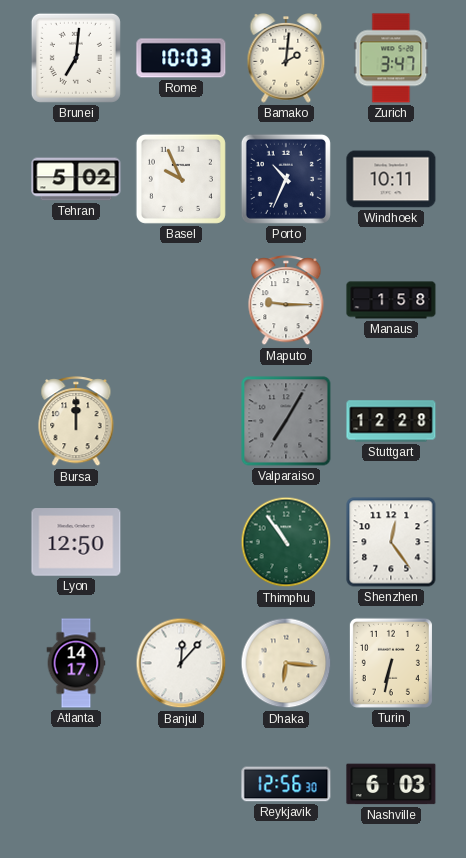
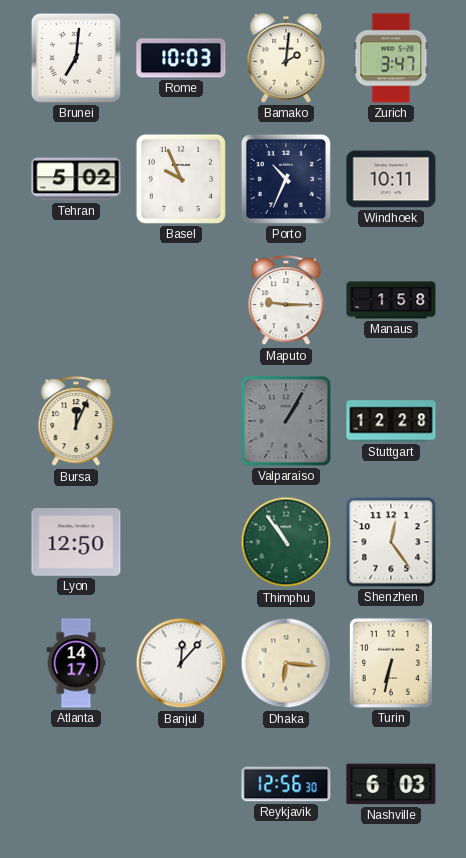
Bursa: 12:00 -> 12:04
Valparaiso: 7:05 -> 1:05
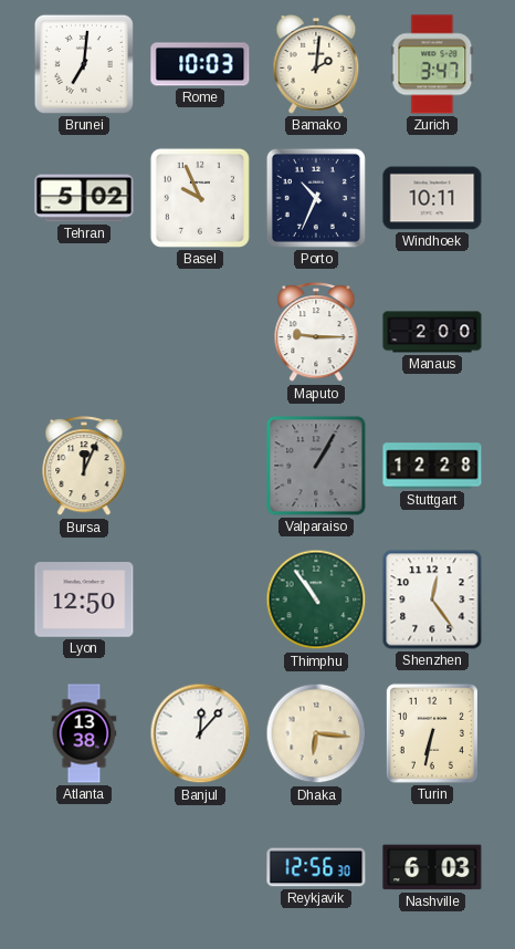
Manaus: 1:58 -> 2:00
Atlanta: 14:17 -> 13:38
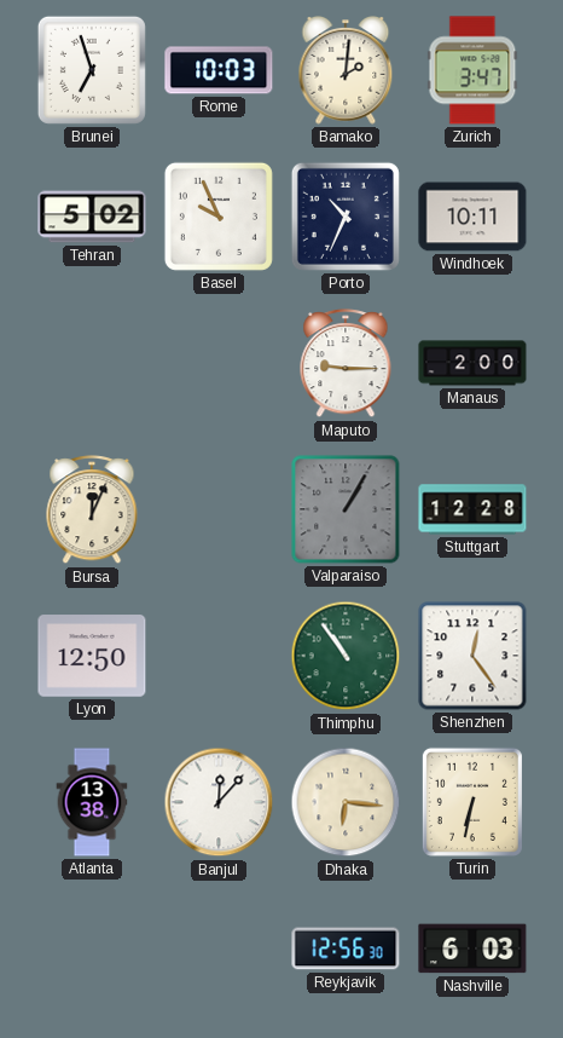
Brunei: 7:01 -> 6:57
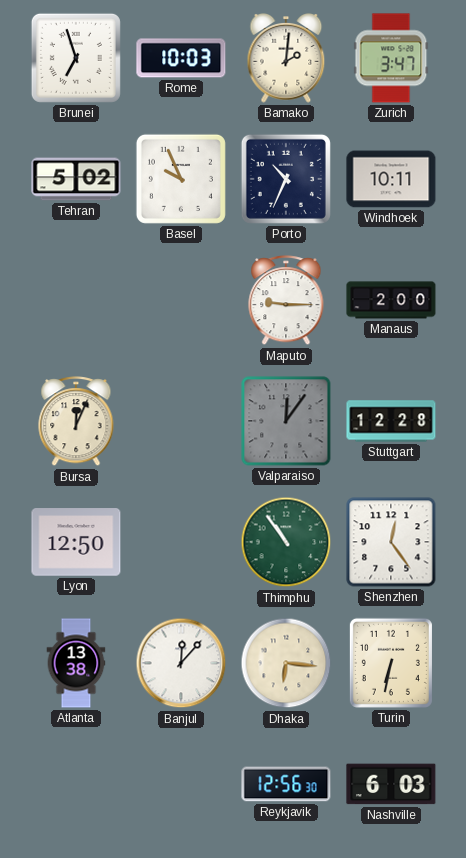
Valparaiso: 1:05 -> 12:06
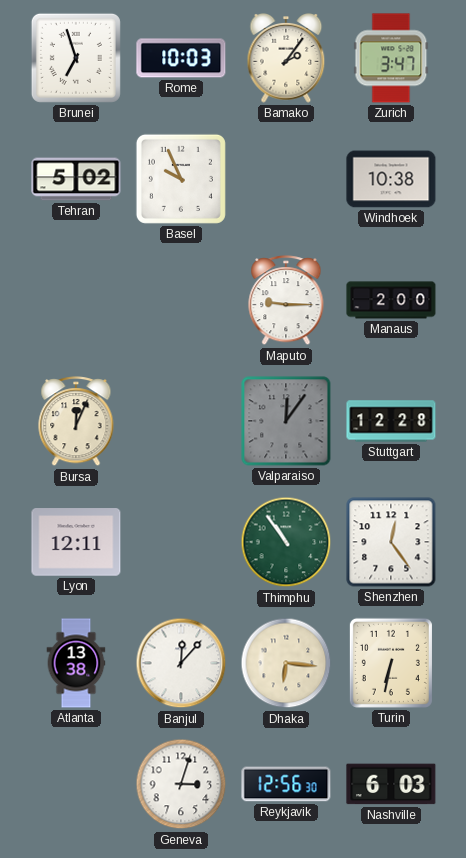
Bamako: 2:01 -> 2:06
Porto: 10:34 -> none
Windhoek: 10:11 -> 10:38
Lyon: 12:50 -> 12:11
Geneva: none -> 3:03
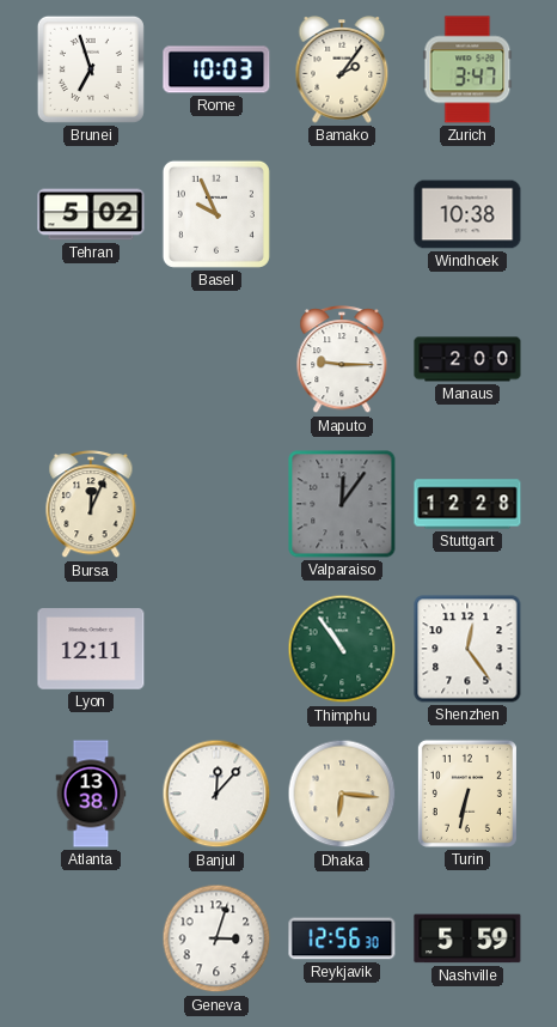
Nashville: 6:03 -> 5:59
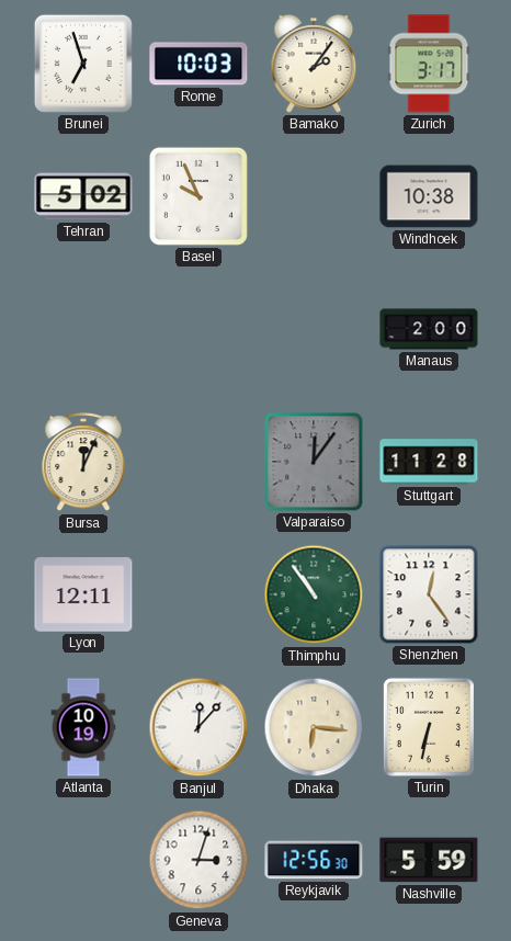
Zurich: 3:47 -> 3:17
Maputo: 9:15 -> none
Stuttgart: 12:28 -> 11:28
Atlanta: 13:38 -> 10:19
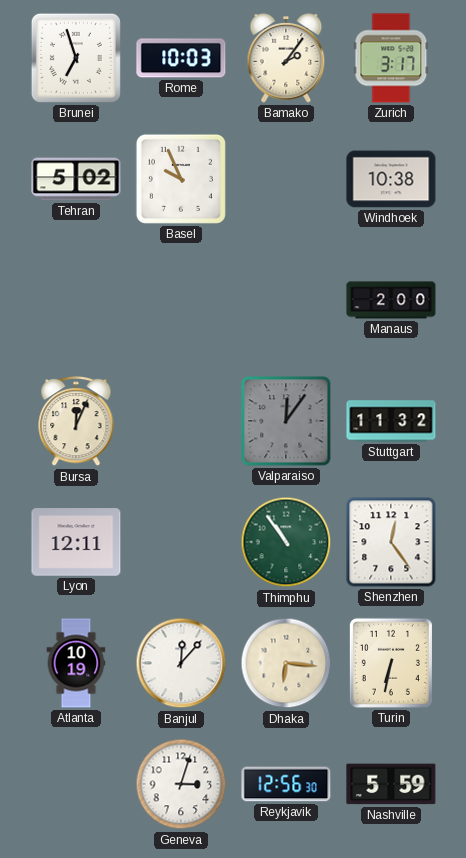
Stuttgart: 11:28 -> 11:32
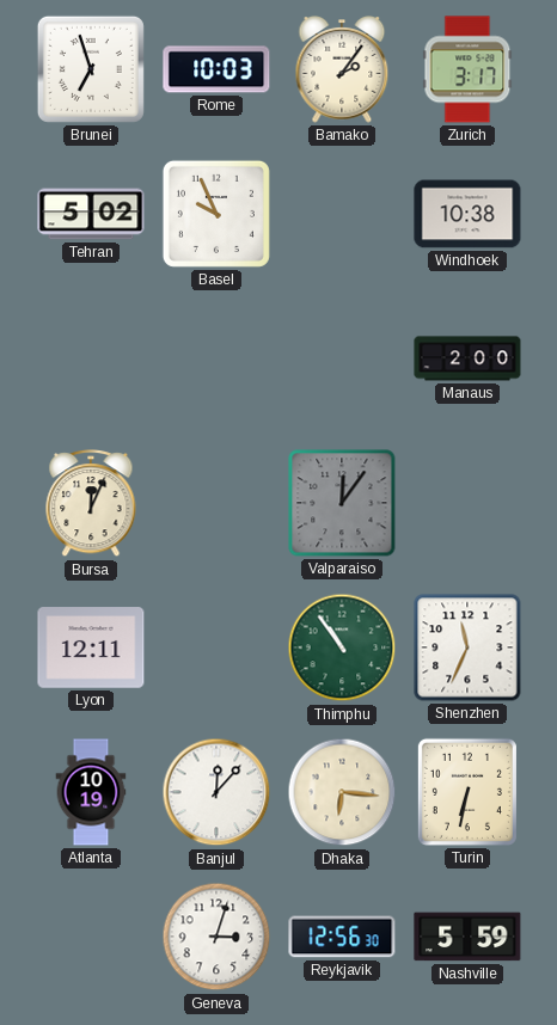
Stuttgart: 11:32 -> none
Shenzhen: 12:24 -> 11:34
